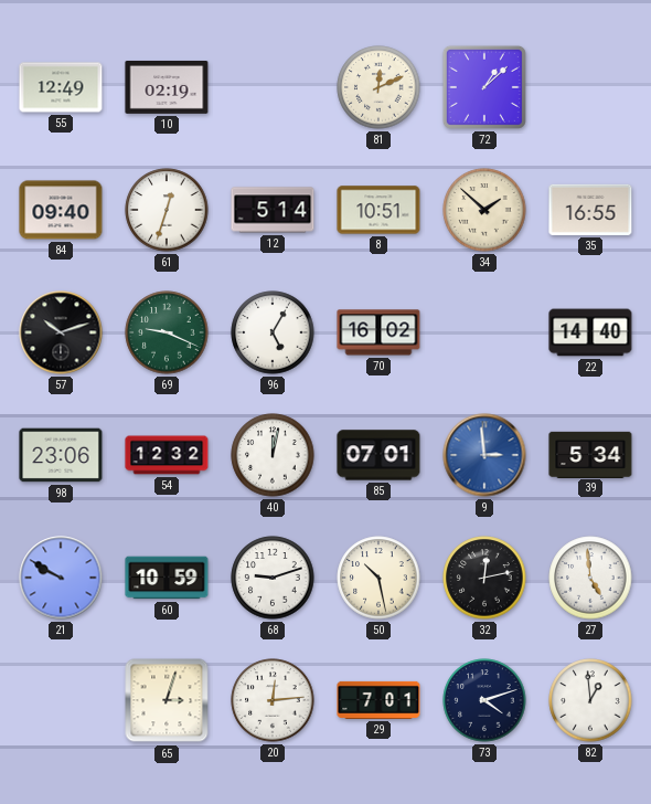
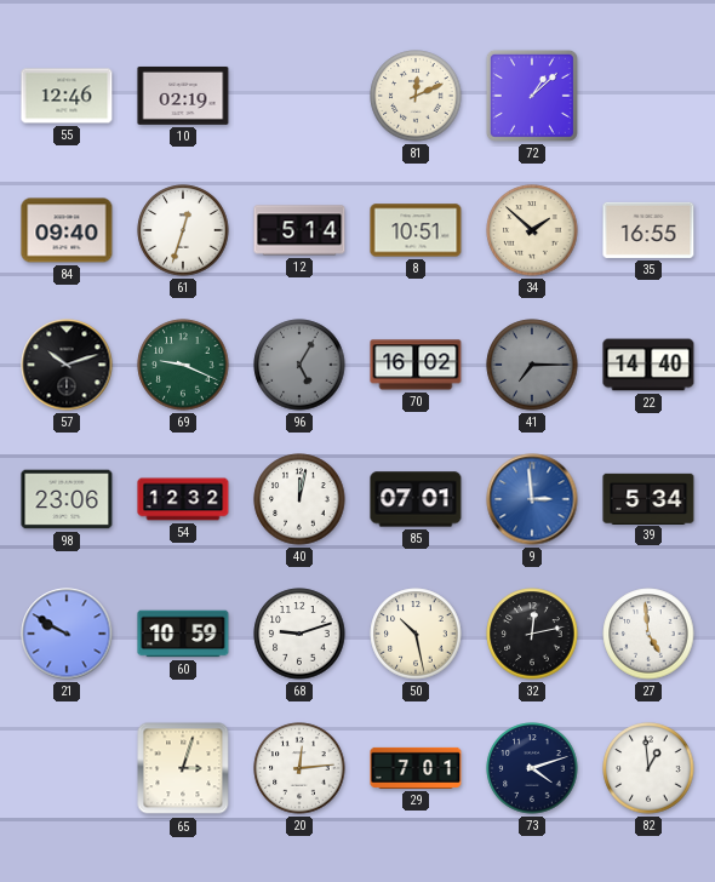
55: 12:49 -> 12:46
96 dial: white -> grey
41: none -> 7:15
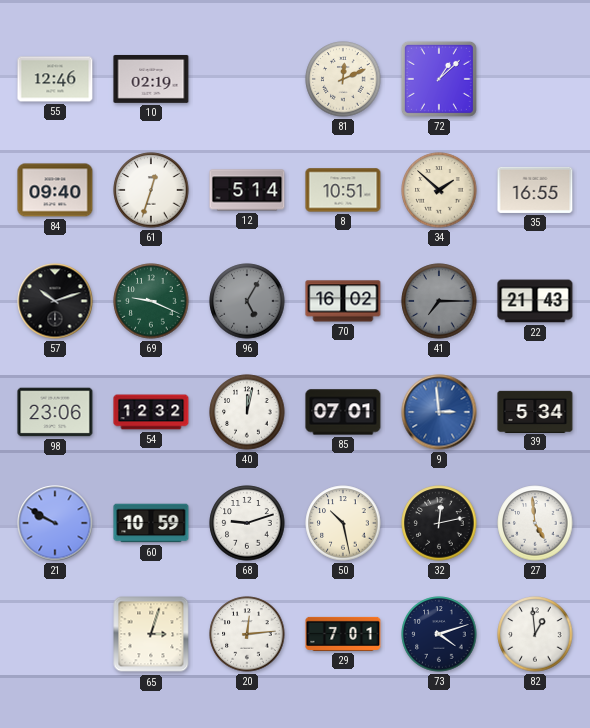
22: 14:40 -> 21:43
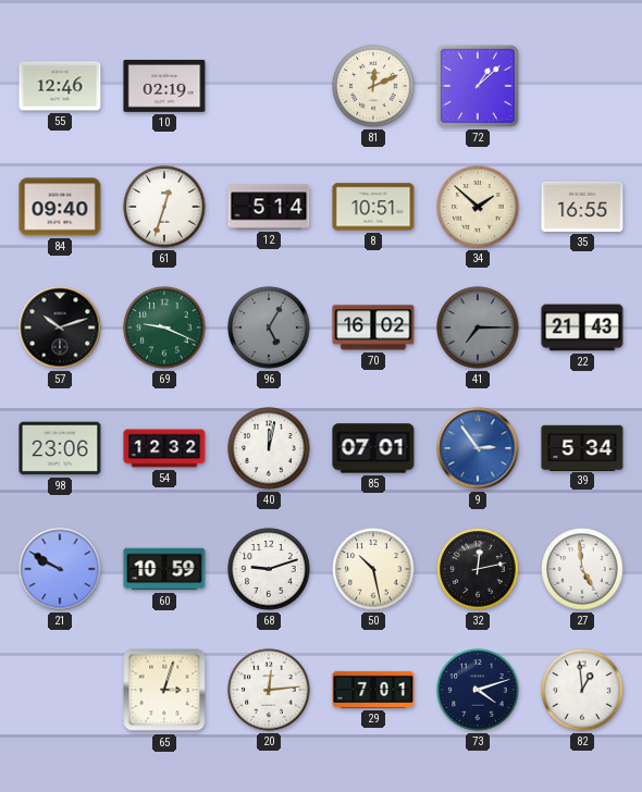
9: 2:59 -> 2:54
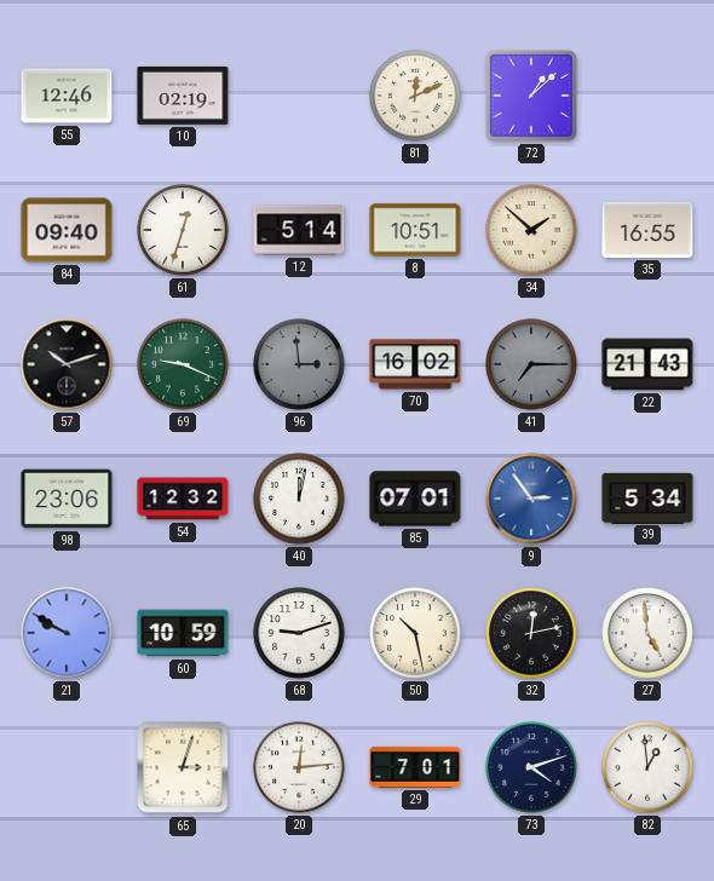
96: 5:05 -> 2:59
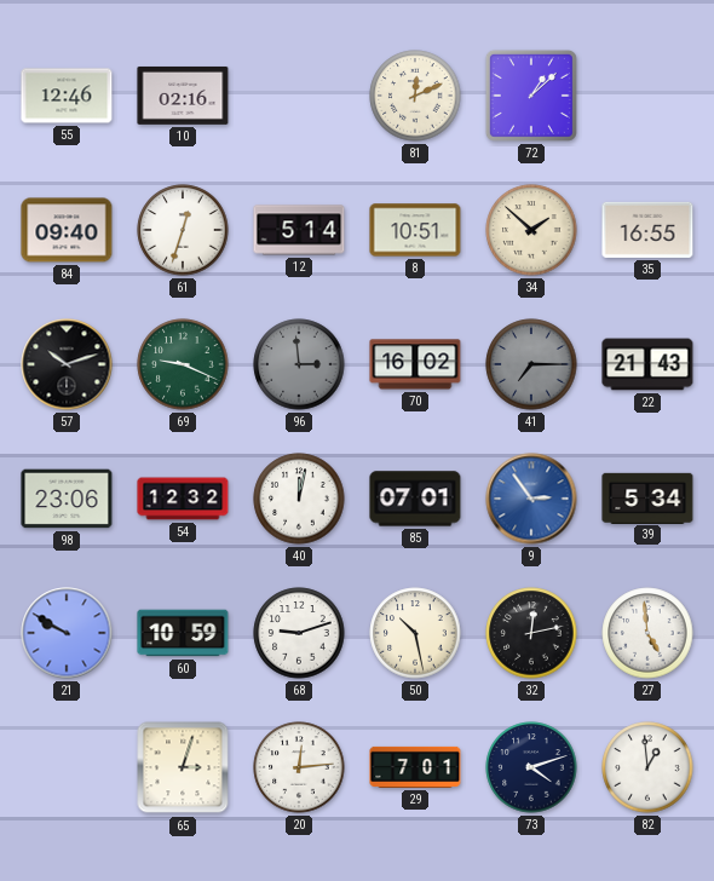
10: 02:19 -> 02:16
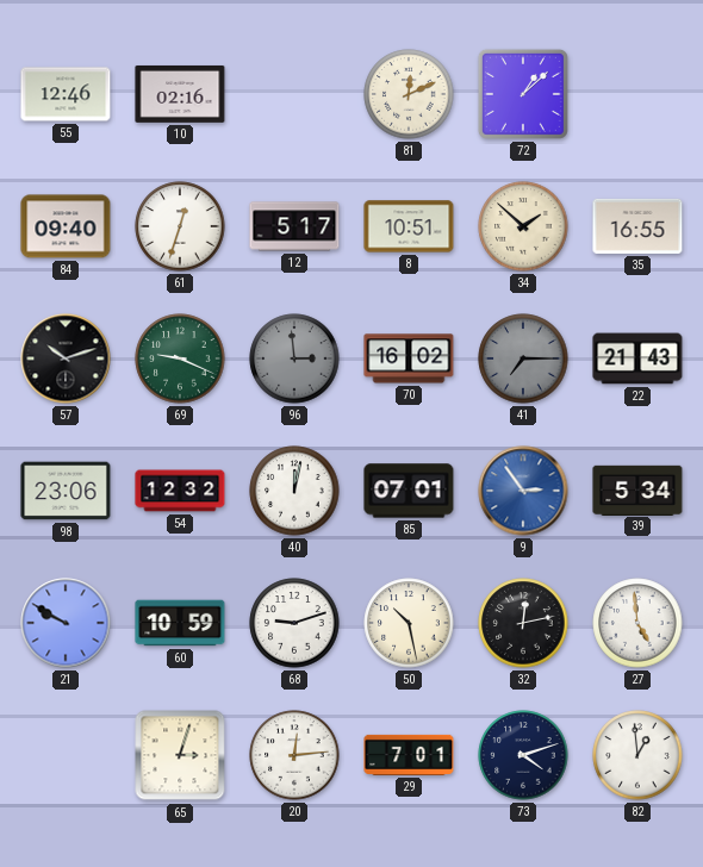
12: 5:14 -> 5:17
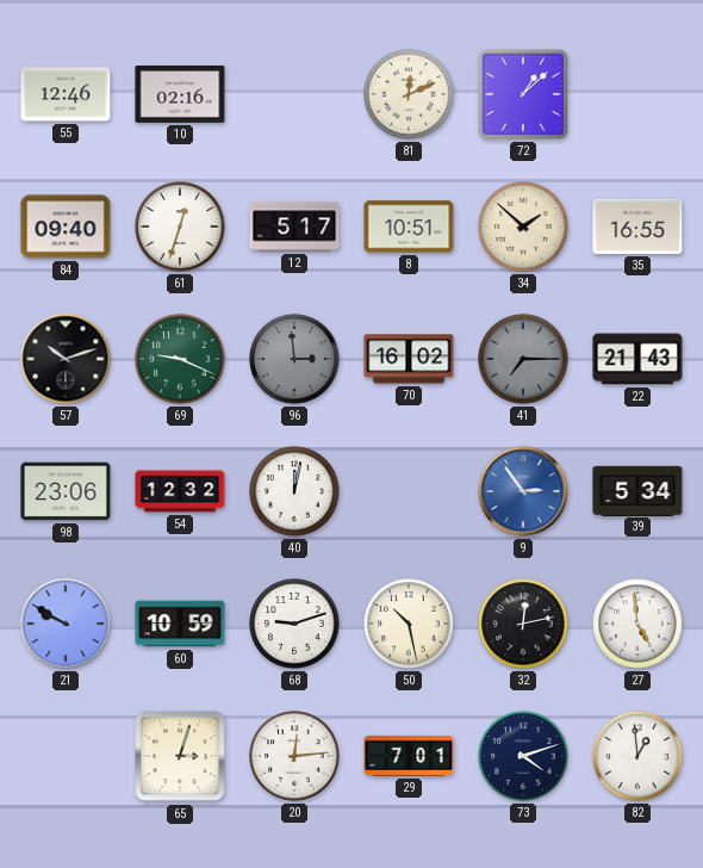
85: 07:01 -> none
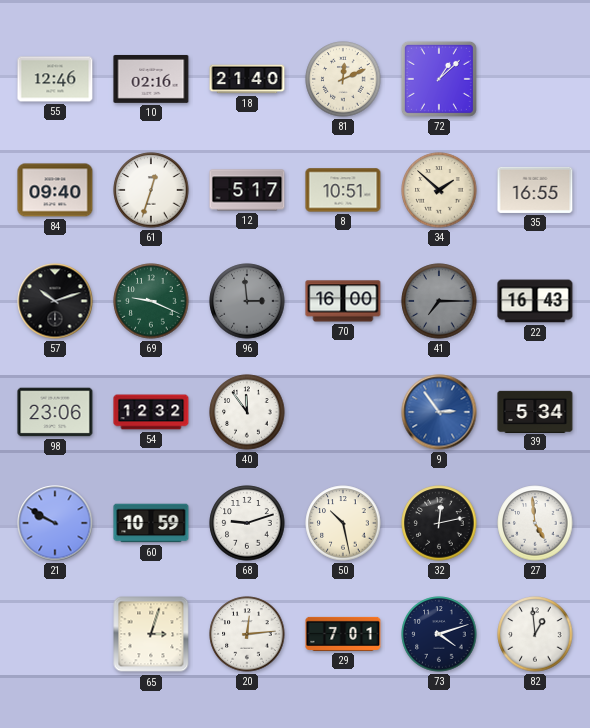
18: none -> 21:40
70: 16:02 -> 16:00
22: 21:43 -> 16:43
40: 12:02 -> 11:54
